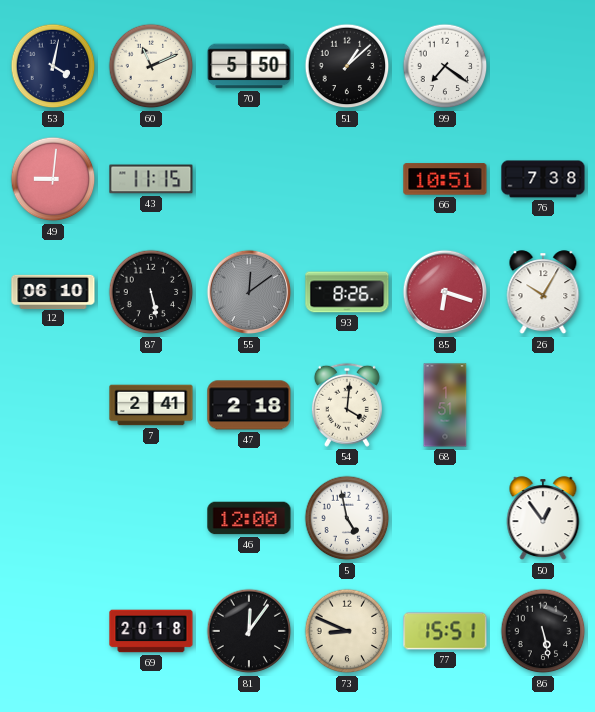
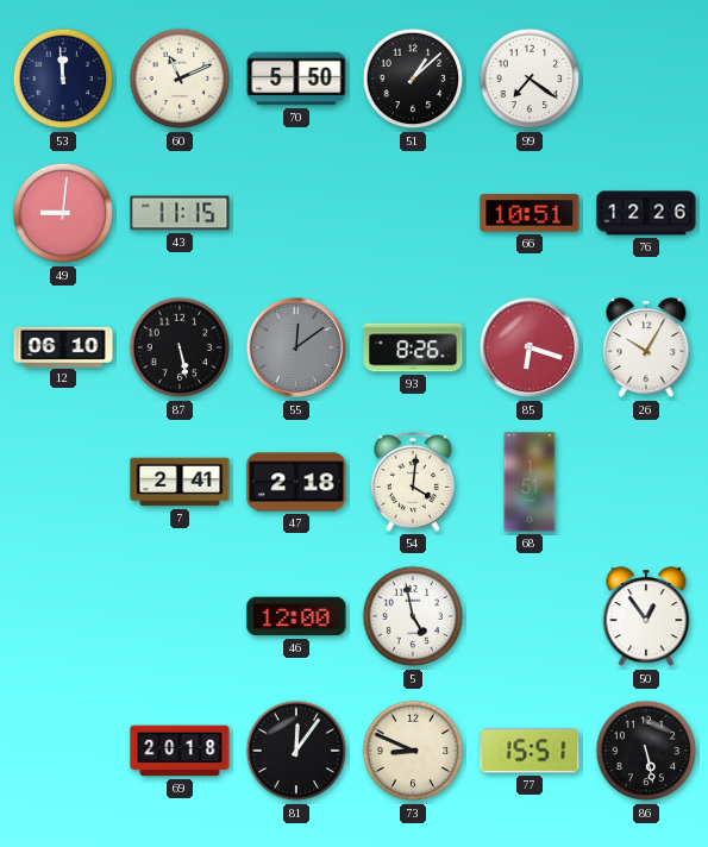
53: 4:02 -> 11:59
76: 7:38 -> 12:26
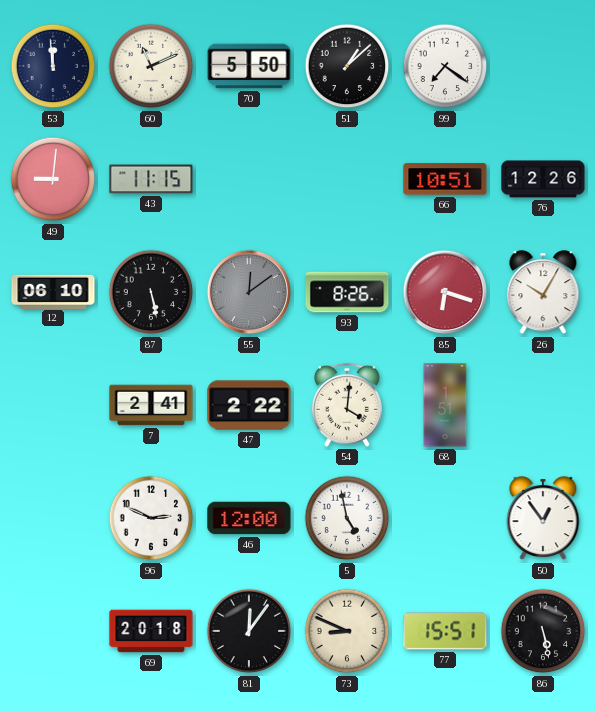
47: 2:18 -> 2:22
96: none -> 2:49
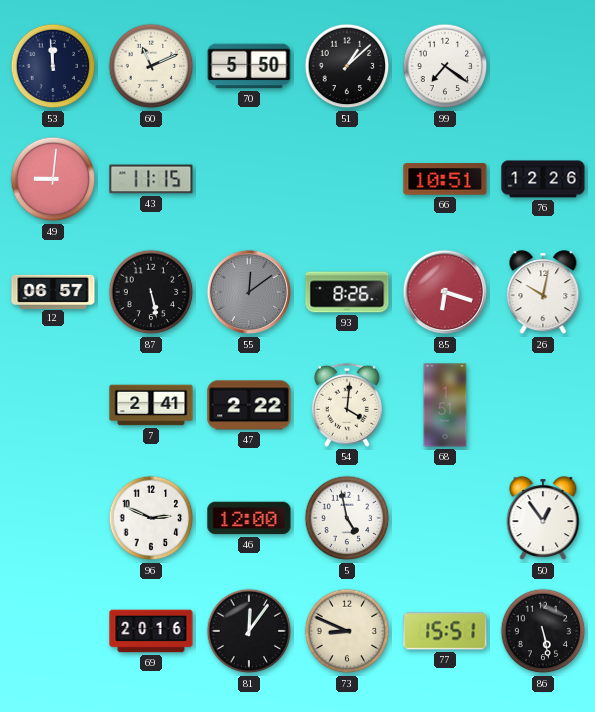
12: 06:10 -> 06:57
26: 10:05 -> 10:02
69: 20:18 -> 20:16
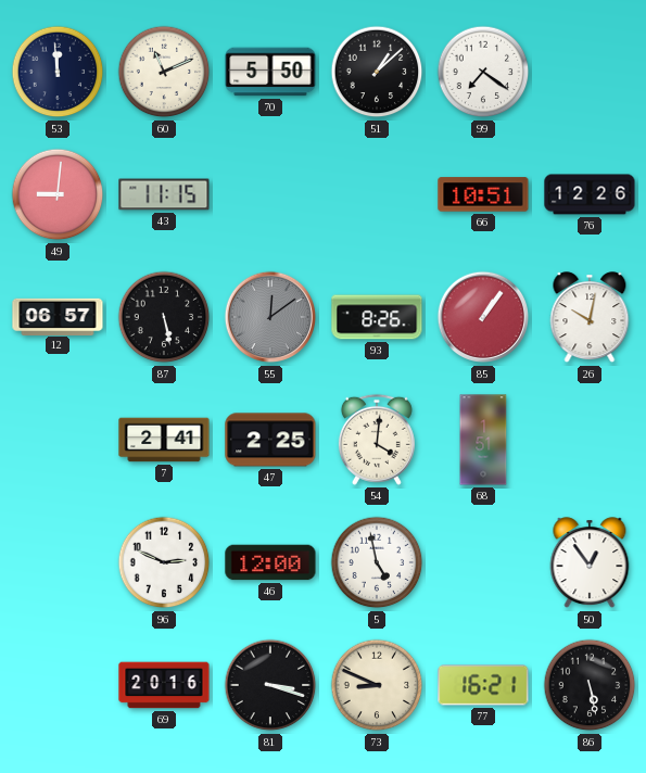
85: 6:18 -> 1:06
47: 2:22 -> 2:25
81: 12:06 -> 3:18
77: 15:51 -> 16:21
